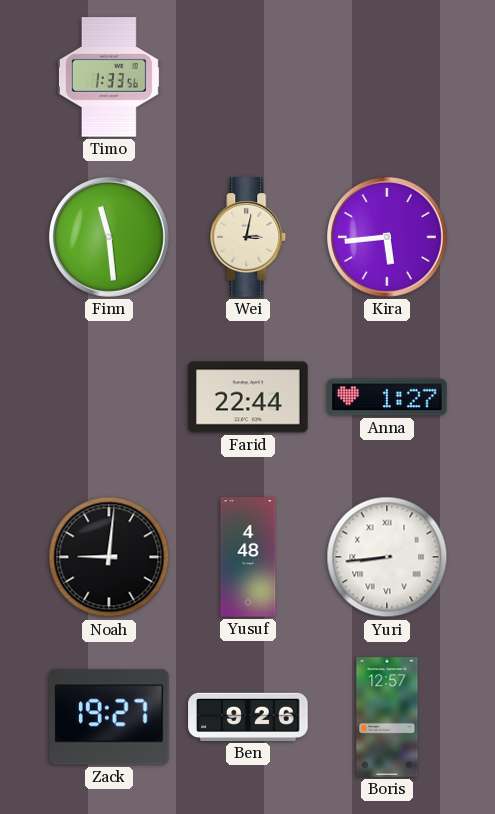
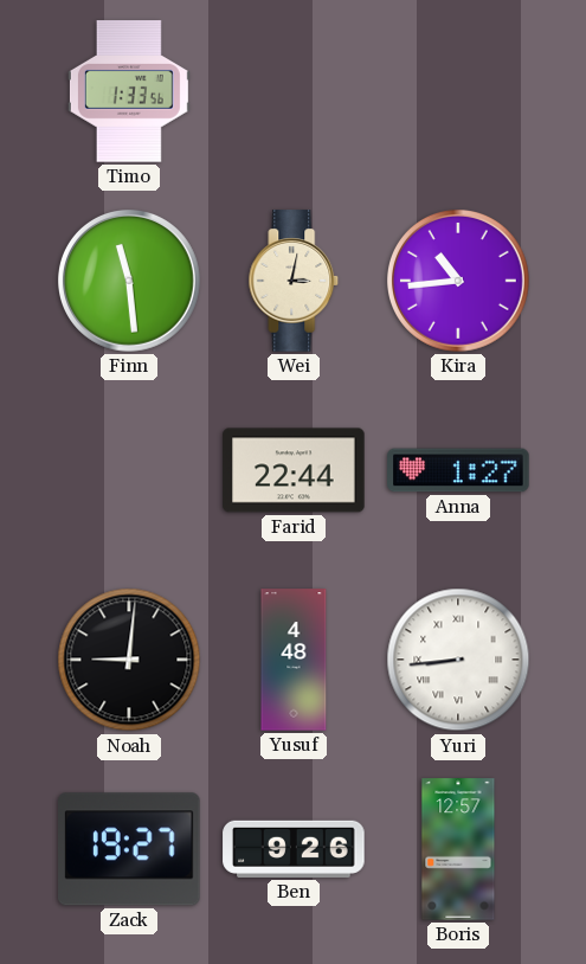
Kira: 5:44 -> 10:44
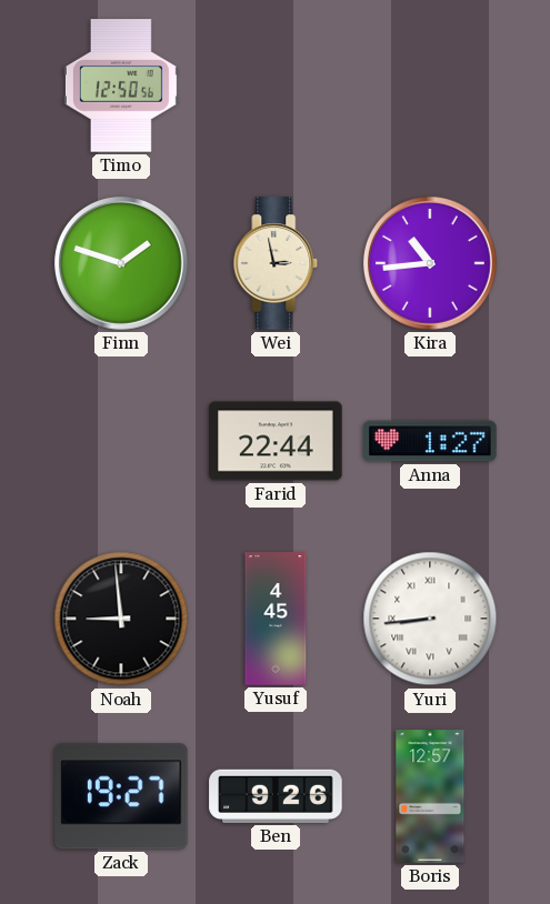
Timo: 1:33 -> 12:50
Finn: 11:29 -> 1:48
Wei: 3:02 -> 2:58
Noah: 9:01 -> 8:59
Yusuf: 4:48 -> 4:45
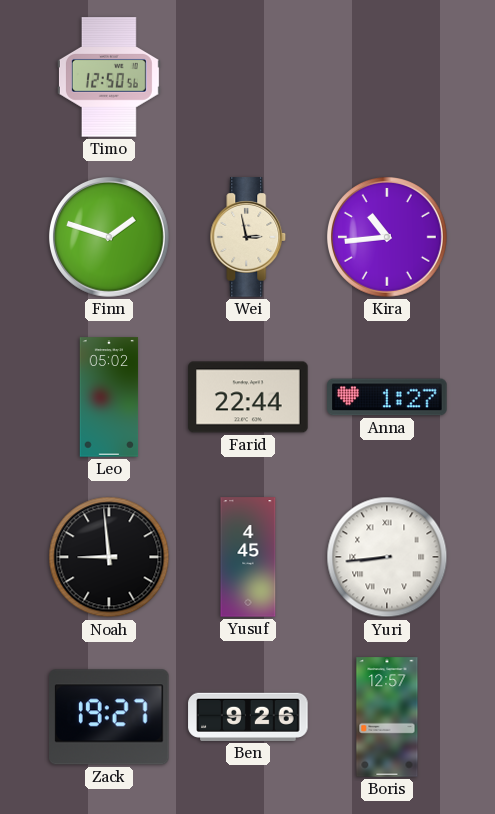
Leo: none -> 05:02
